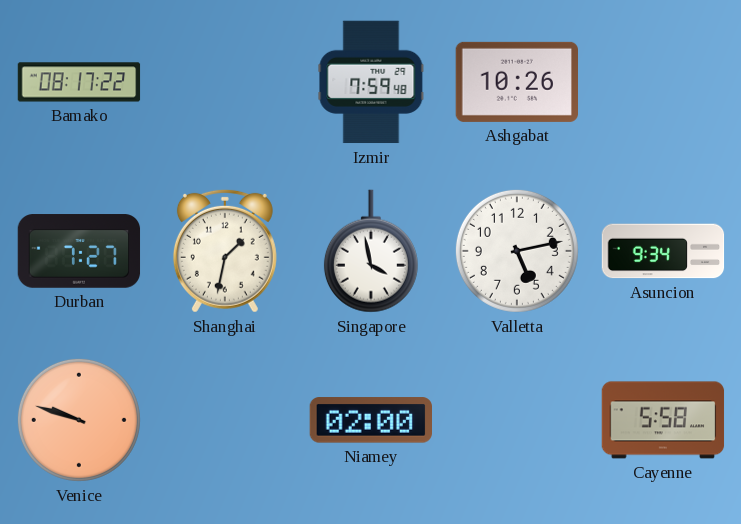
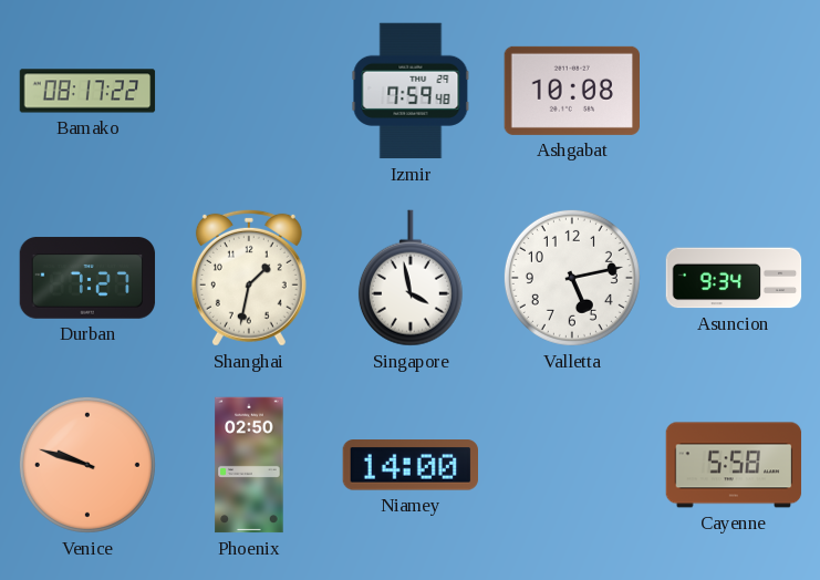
Ashgabat: 10:26 -> 10:08
Phoenix: none -> 02:50
Niamey: 02:00 -> 14:00
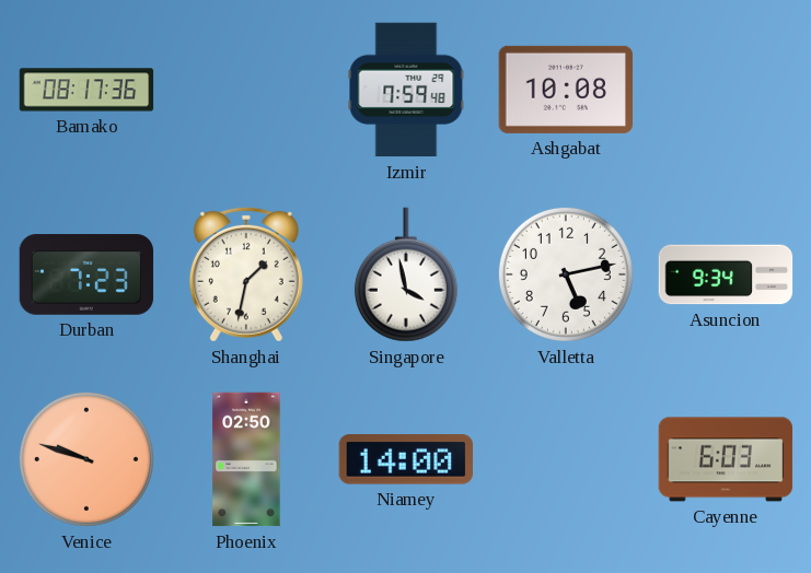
Bamako: 08:17:22 -> 08:17:36
Durban: 7:27 -> 7:23
Cayenne: 5:58 -> 6:03
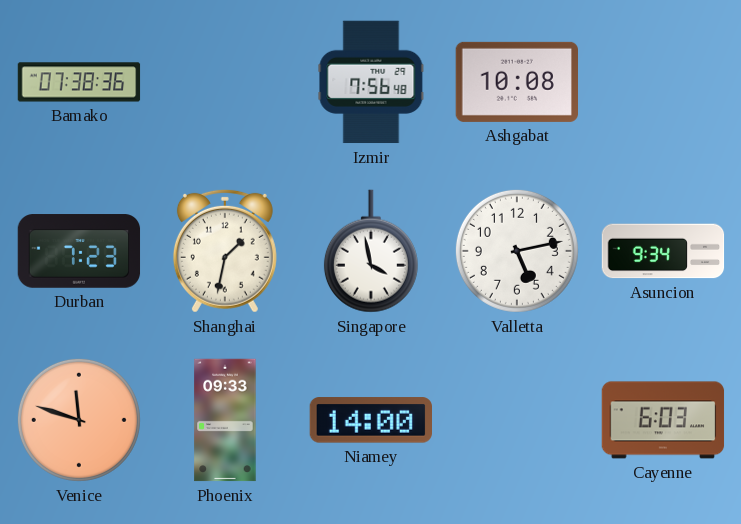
Bamako: 08:17 -> 07:38
Izmir: 7:59 -> 7:56
Venice: 9:48 -> 11:48
Phoenix: 02:50 -> 09:33
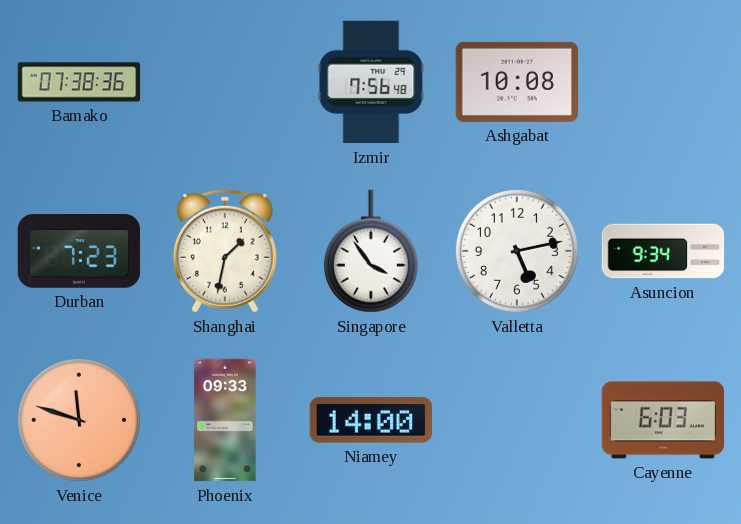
Singapore: 3:58 -> 3:54
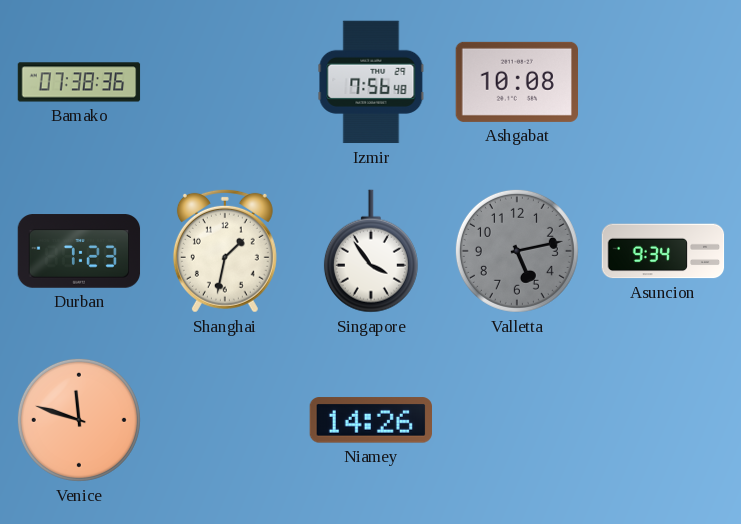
Valletta dial: white -> grey
Phoenix: 09:33 -> none
Niamey: 14:00 -> 14:26
Cayenne: 6:03 -> none
